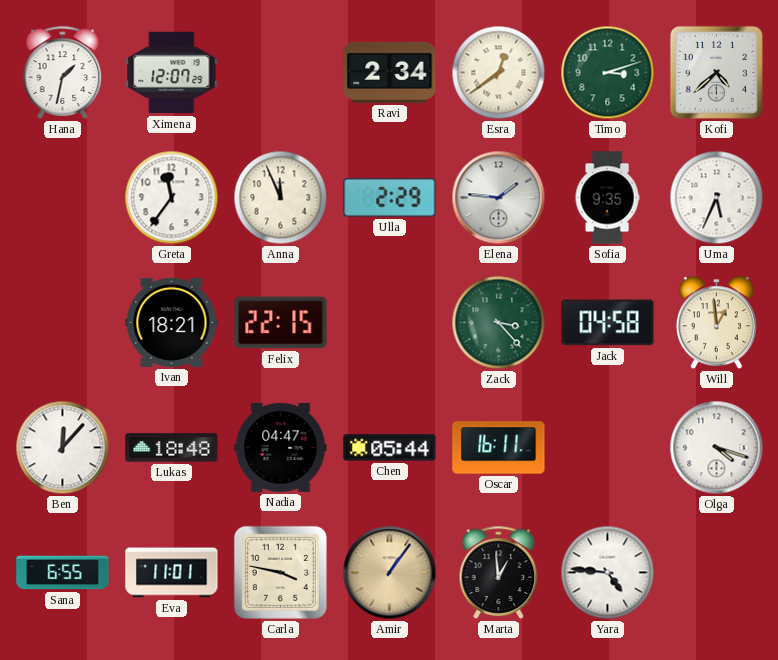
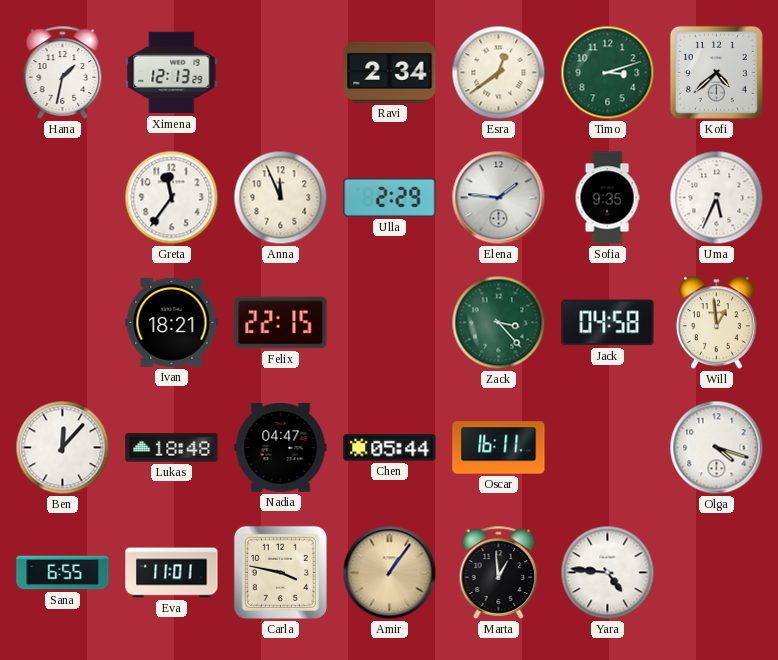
Ximena: 12:07 -> 12:13
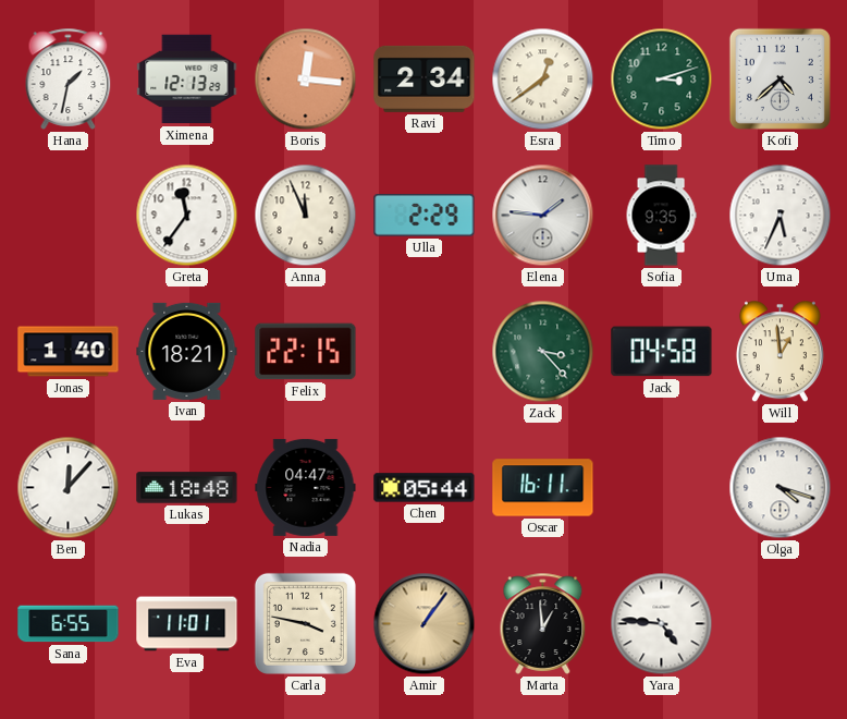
Boris: none -> 12:16
Jonas: none -> 1:40
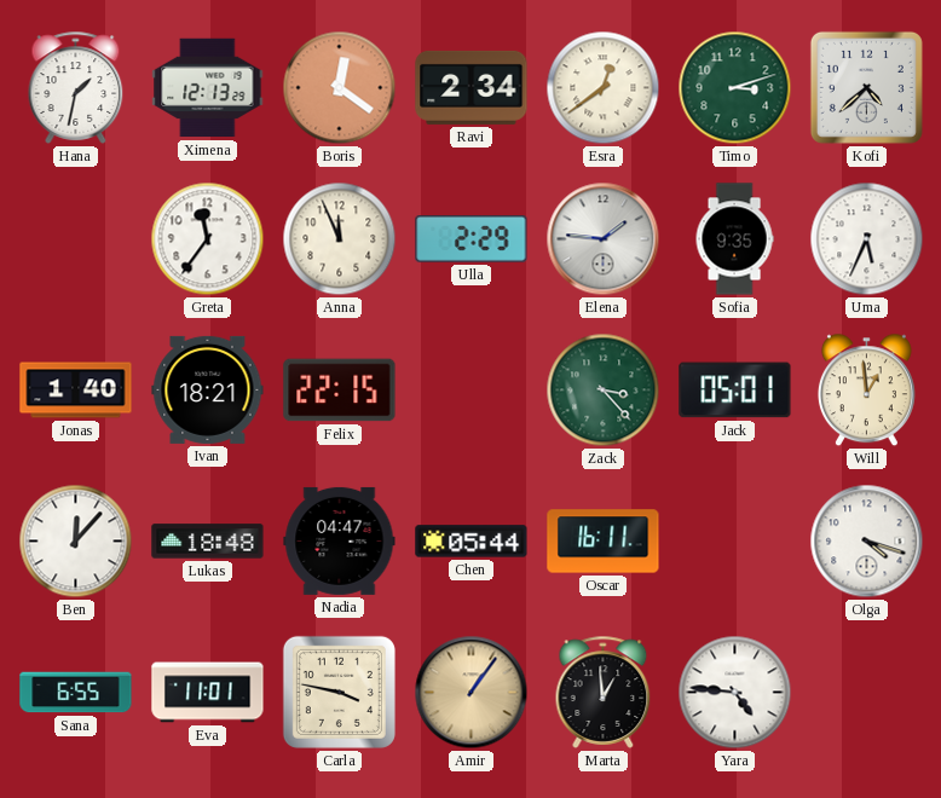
Boris: 12:16 -> 12:21
Jack: 04:58 -> 05:01
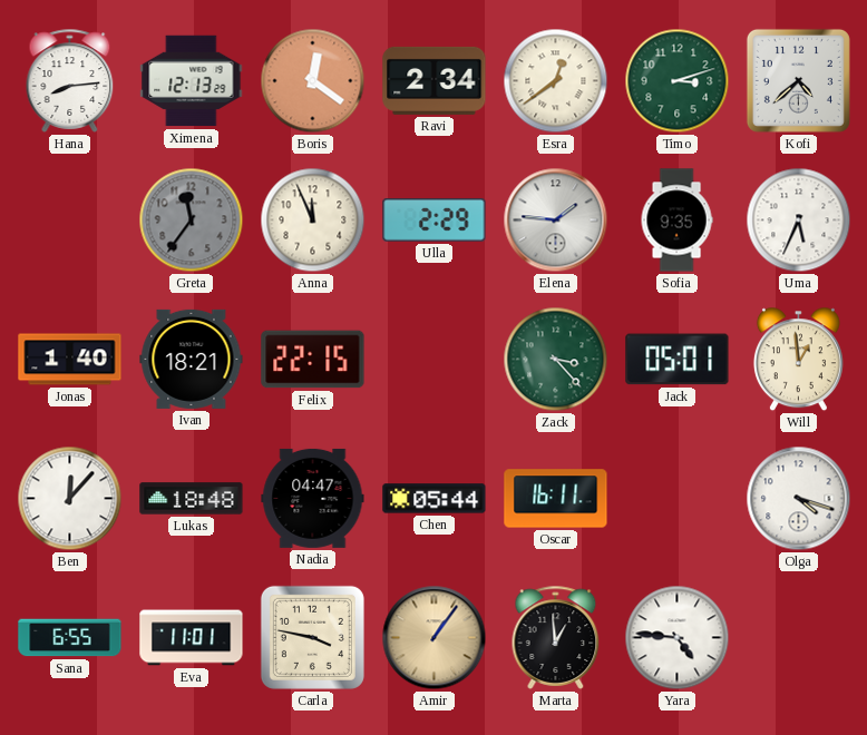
Hana: 1:32 -> 8:14
Greta dial: white -> grey
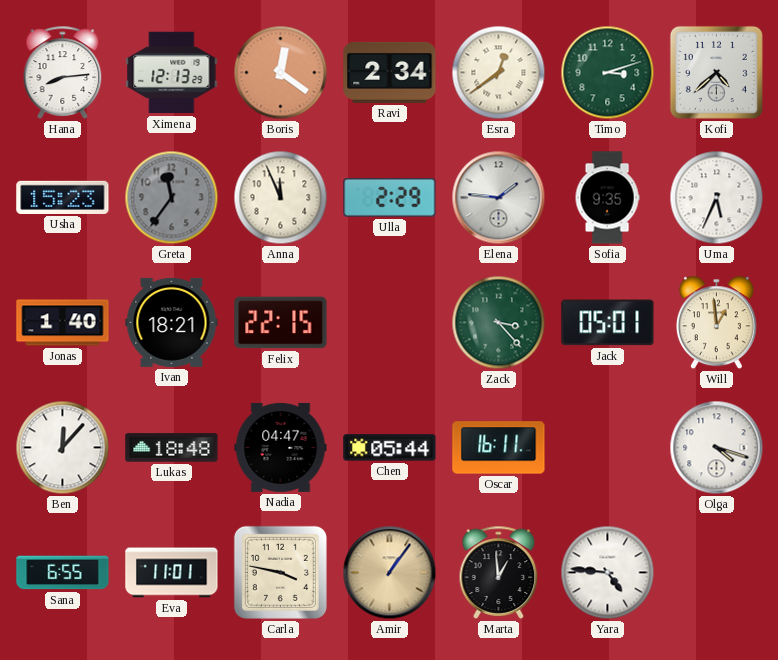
Usha: none -> 15:23
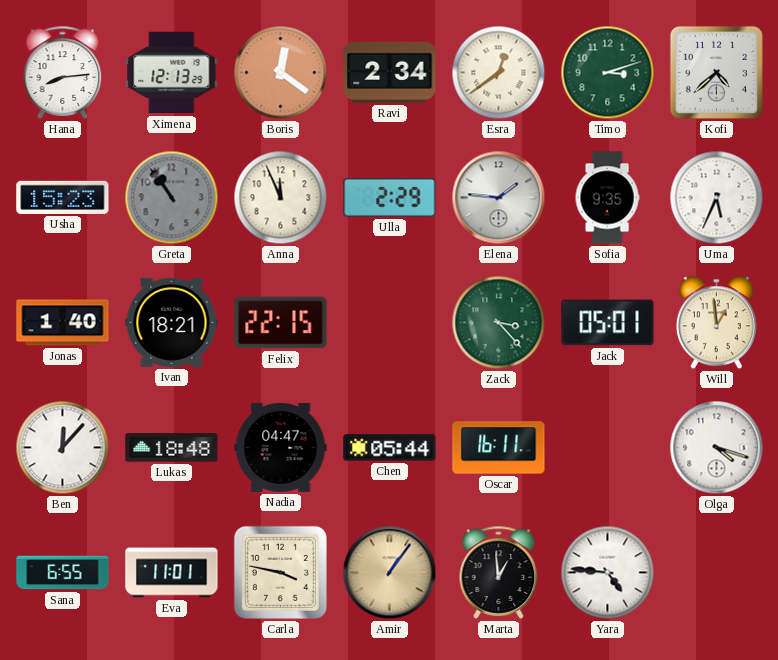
Greta: 11:36 -> 10:54
